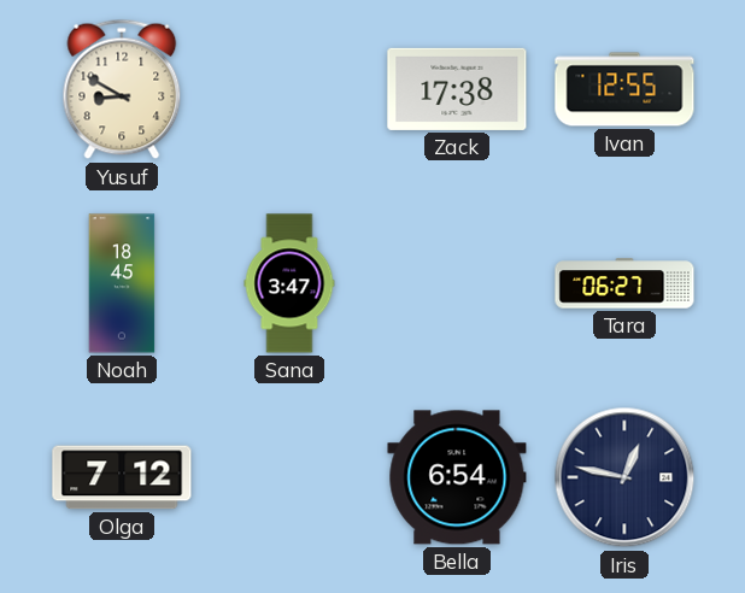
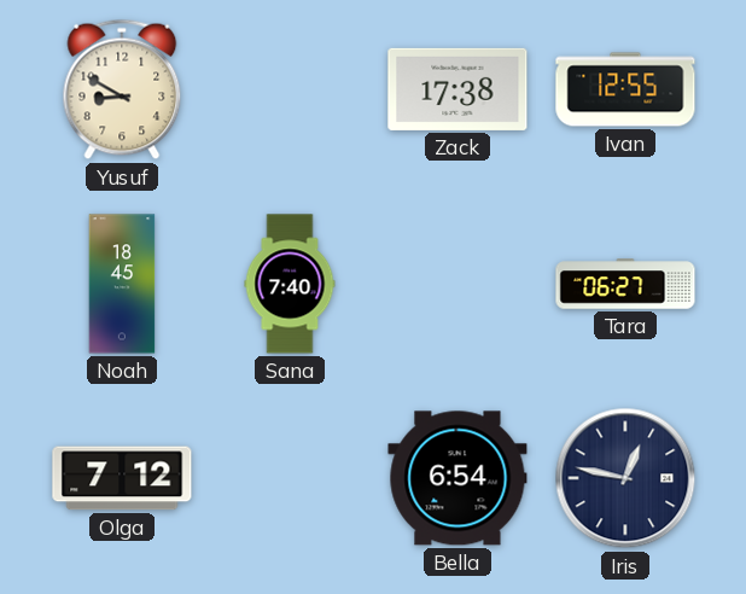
Sana: 3:47 -> 7:40
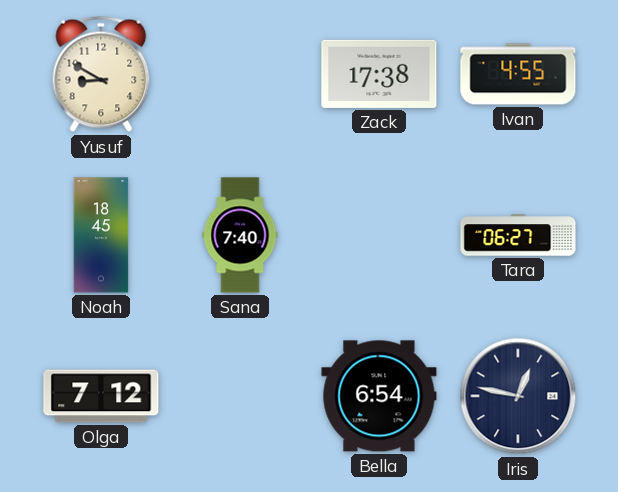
Ivan: 12:55 -> 4:55
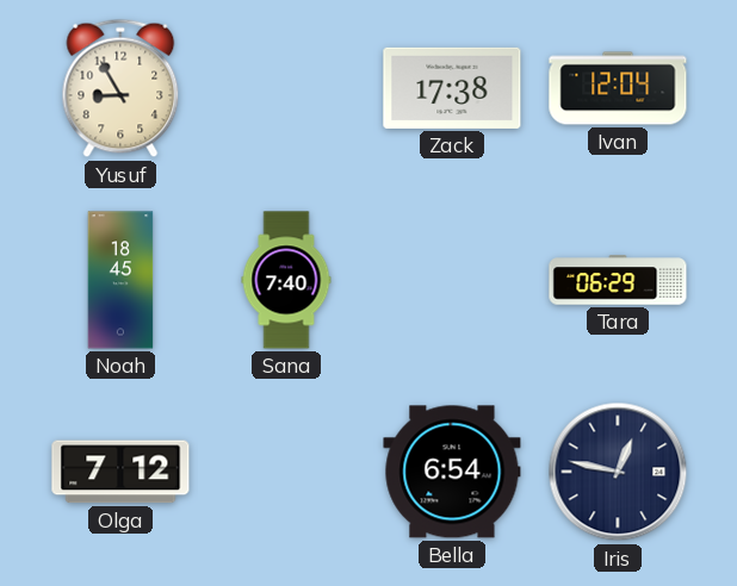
Yusuf: 8:50 -> 8:55
Ivan: 4:55 -> 12:04
Tara: 06:27 -> 06:29
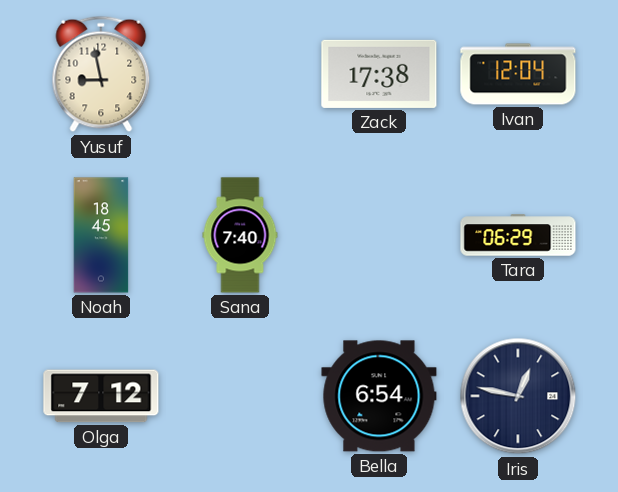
Yusuf: 8:55 -> 8:58
